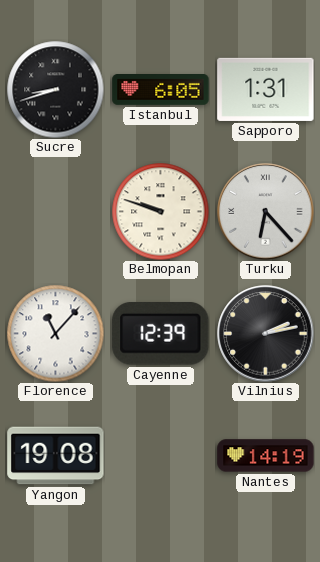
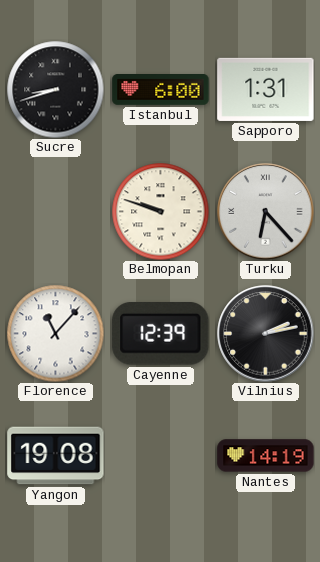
Istanbul: 6:05 -> 6:00
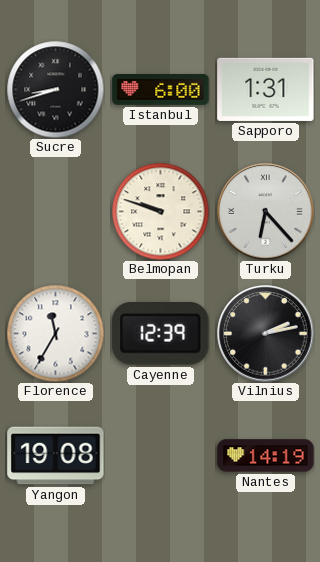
Florence: 11:07 -> 11:35
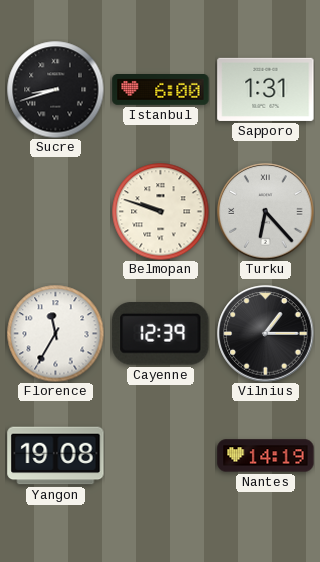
Vilnius: 2:13 -> 1:15
